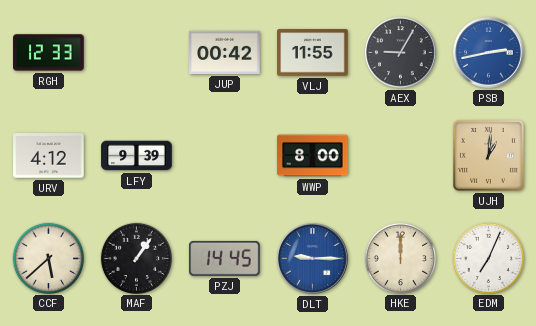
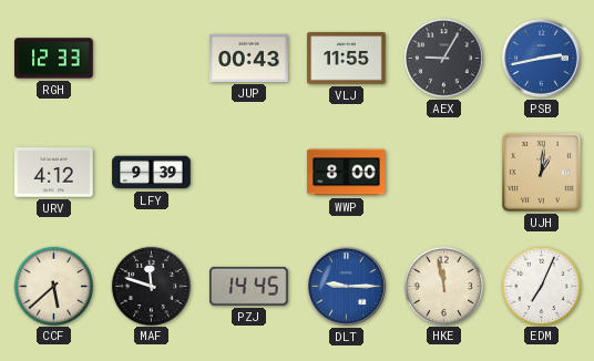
JUP: 00:42 -> 00:43
MAF: 1:06 -> 11:48
HKE: 12:00 -> 11:58
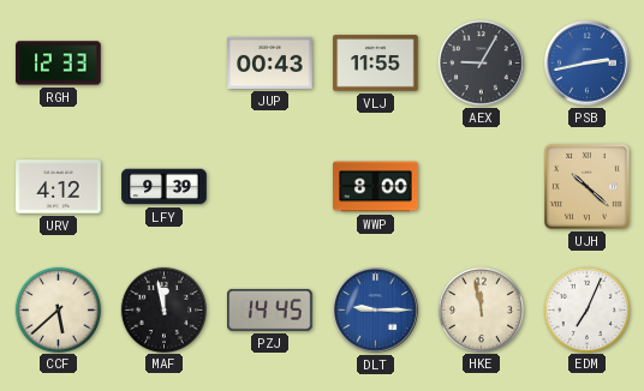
UJH: 1:01 -> 10:22
MAF: 11:48 -> 11:58
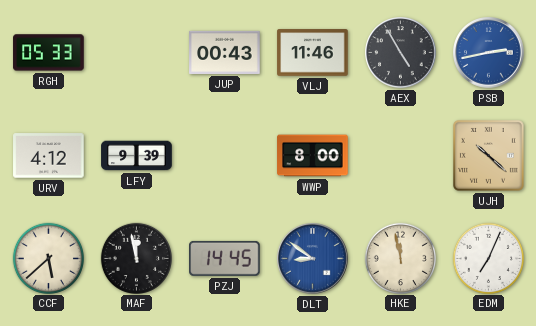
RGH: 12:33 -> 05:33
VLJ: 11:55 -> 11:46
AEX: 9:05 -> 4:55
DLT: 9:15 -> 8:51
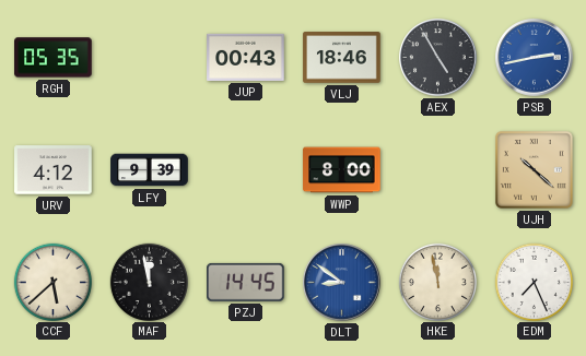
RGH: 05:33 -> 05:35
VLJ: 11:46 -> 18:46
EDM: 7:04 -> 7:26
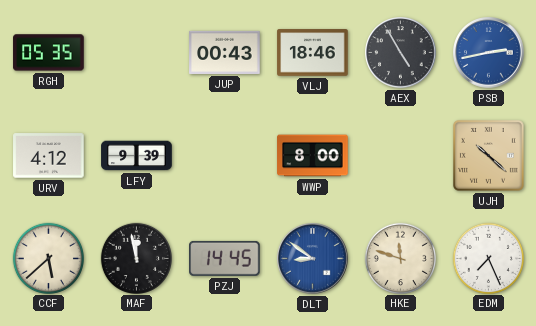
HKE: 11:58 -> 11:48
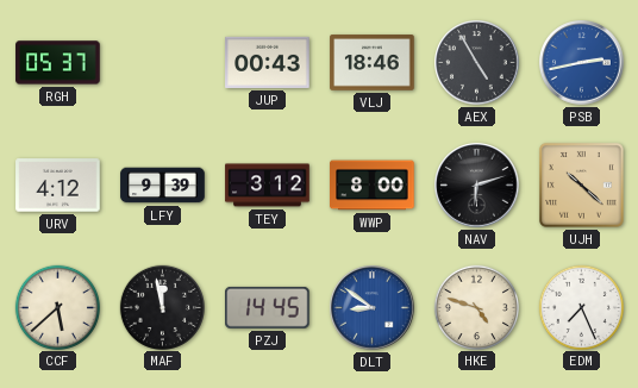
RGH: 05:35 -> 05:37
TEY: none -> 3:12
NAV: none -> 6:12
HKE: 11:48 -> 4:48
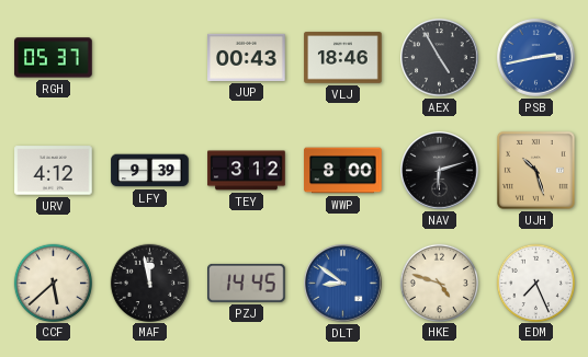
UJH: 10:22 -> 10:27
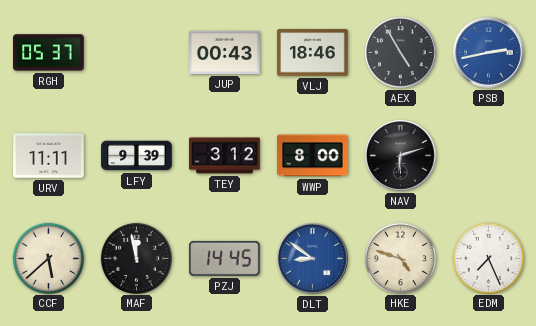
URV: 4:12 -> 11:11
UJH: 10:27 -> none
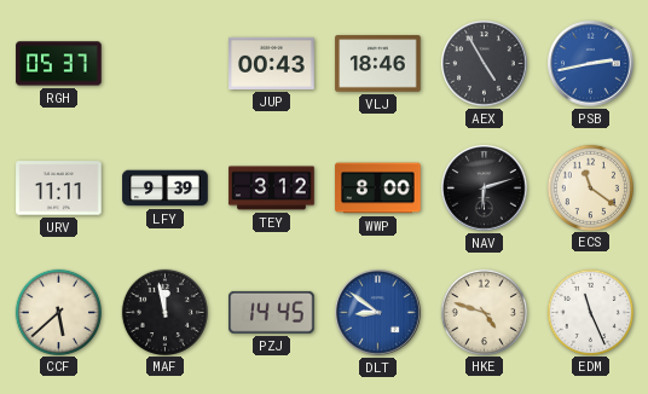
ECS: none -> 11:21
EDM: 7:26 -> 11:26
